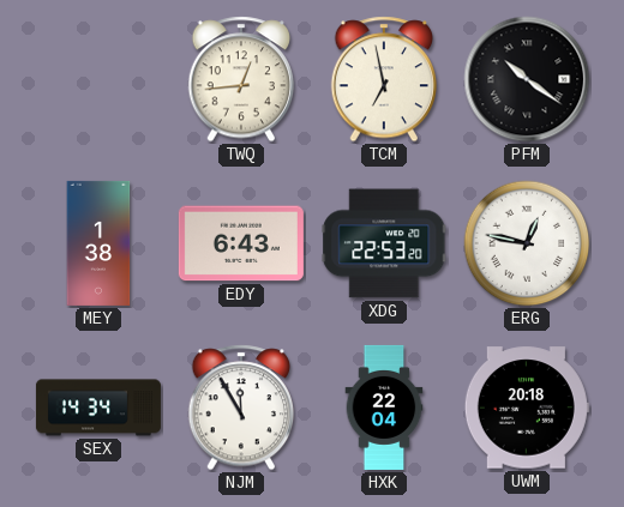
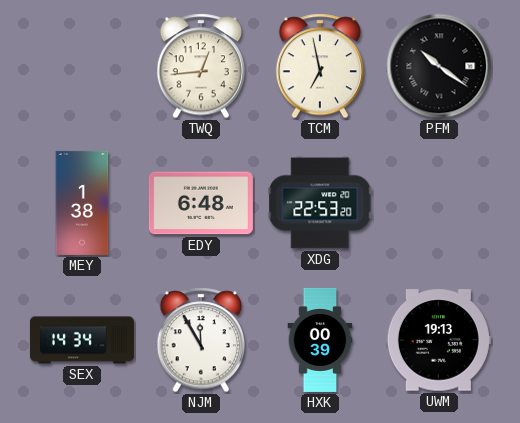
EDY: 6:43 -> 6:48
ERG: 12:47 -> none
HXK: 22:04 -> 00:39
UWM: 20:18 -> 19:13
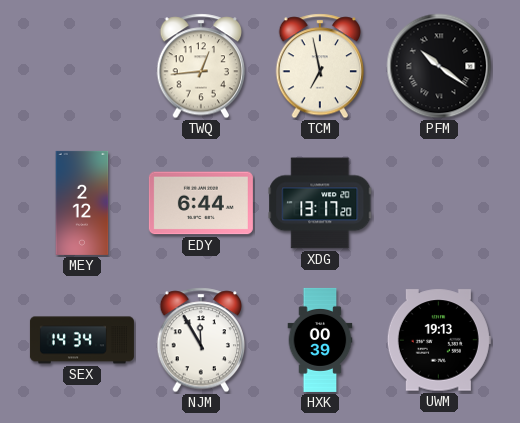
MEY: 1:38 -> 2:12
EDY: 6:48 -> 6:44
XDG: 22:53 -> 13:17
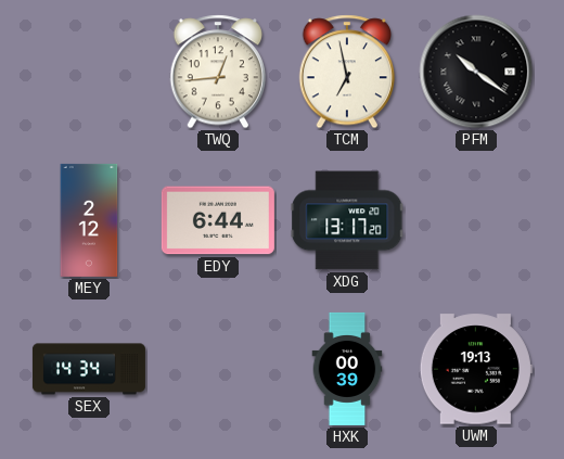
NJM: 11:55 -> none
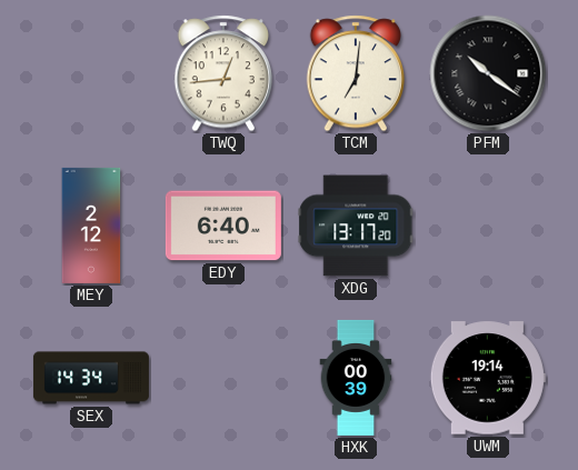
TCM: 6:58 -> 7:01
EDY: 6:44 -> 6:40
UWM: 19:13 -> 19:14
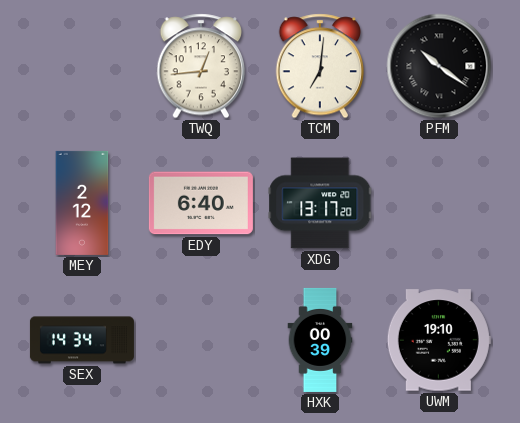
UWM: 19:14 -> 19:10
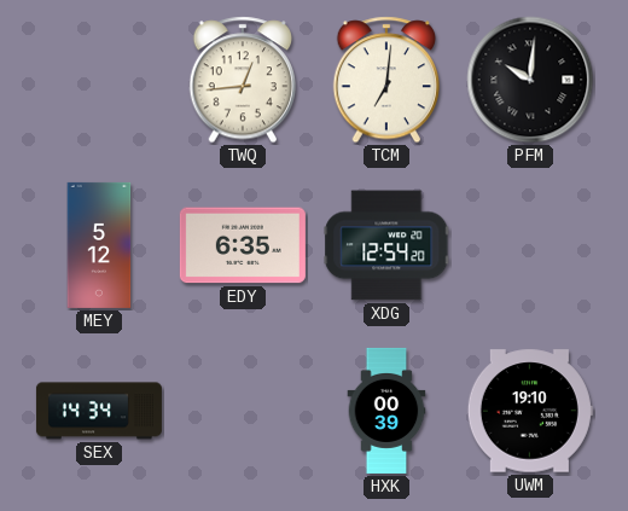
PFM: 10:21 -> 10:01
MEY: 2:12 -> 5:12
EDY: 6:40 -> 6:35
XDG: 13:17 -> 12:54
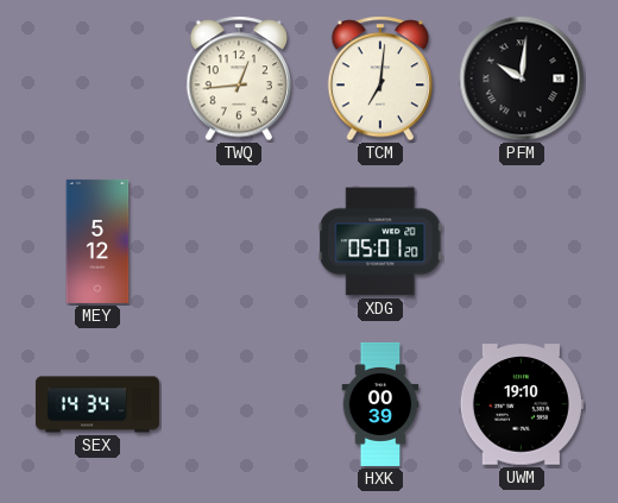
EDY: 6:35 -> none
XDG: 12:54 -> 05:01
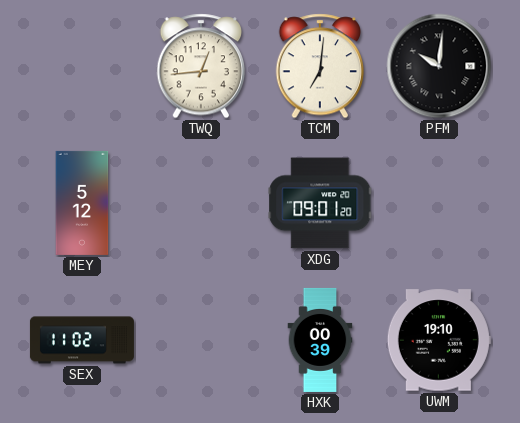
XDG: 05:01 -> 09:01
SEX: 14:34 -> 11:02
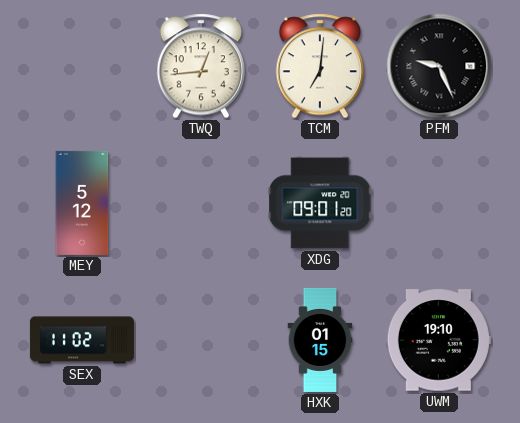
PFM: 10:01 -> 9:26
HXK: 00:39 -> 01:15
